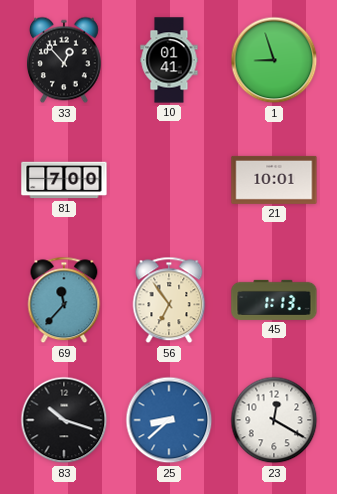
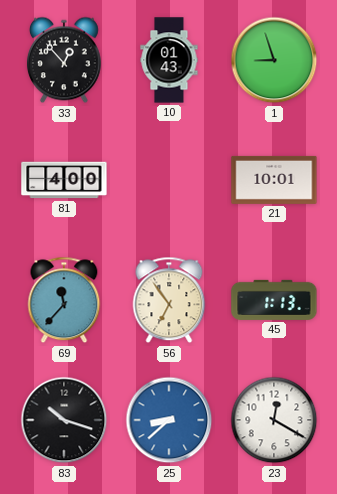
10: 01:41 -> 01:43
81: 7:00 -> 4:00
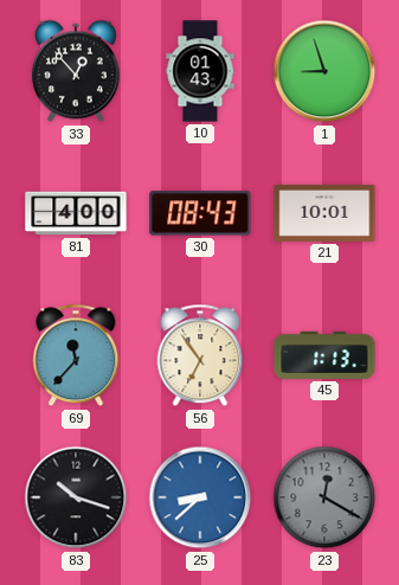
30: none -> 08:43
23 dial: white -> grey
